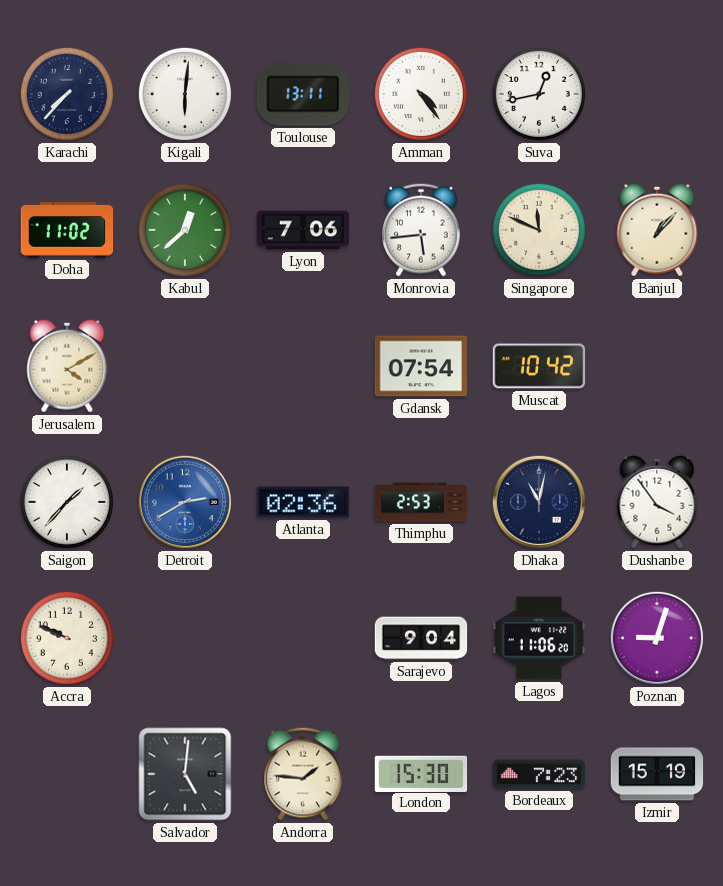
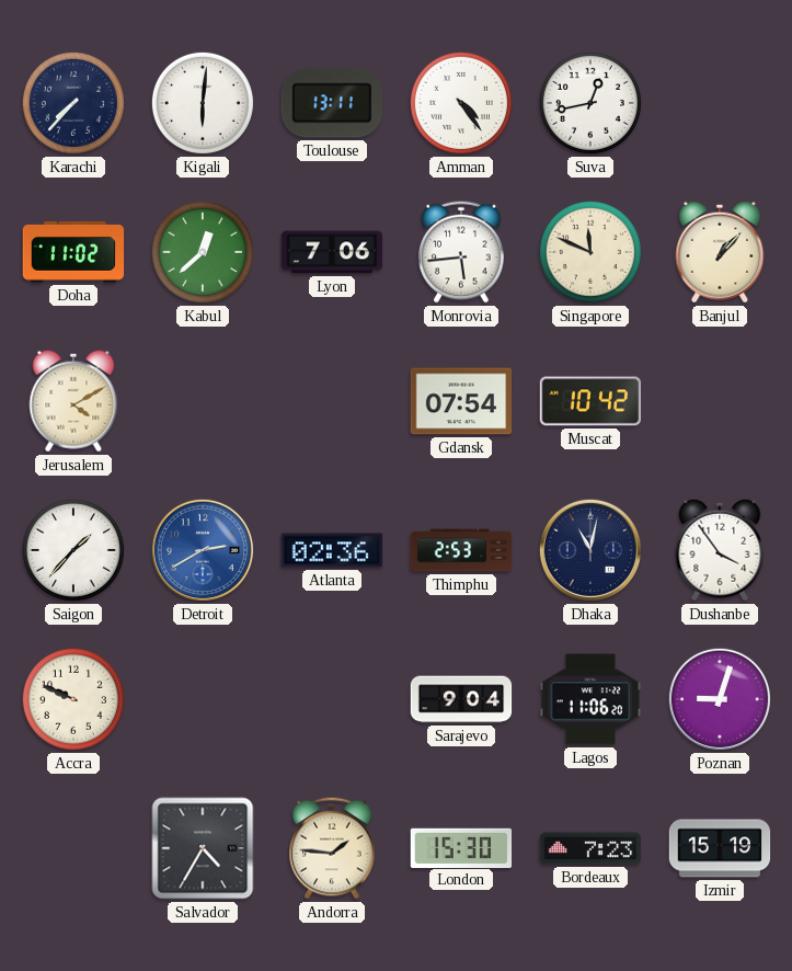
Salvador: 5:01 -> 4:35
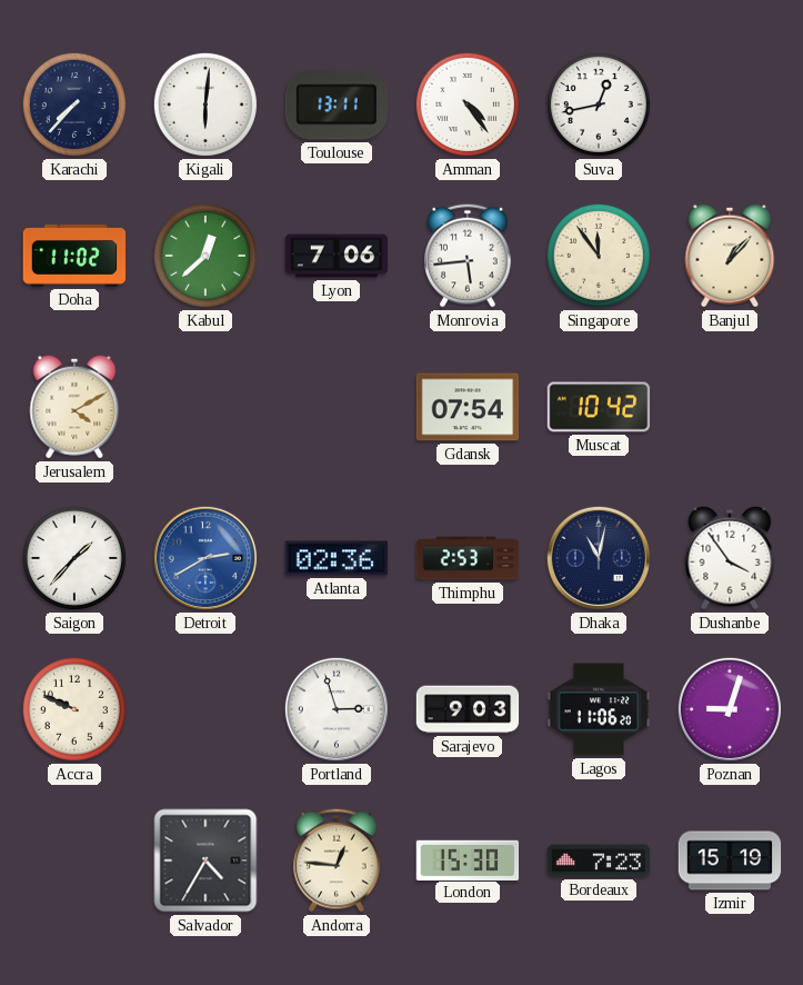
Singapore: 11:49 -> 11:54
Portland: none -> 2:57
Sarajevo: 9:04 -> 9:03
Andorra: 1:46 -> 12:46
